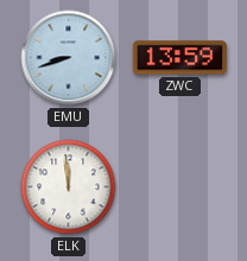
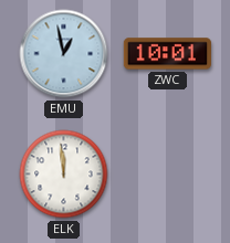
EMU: 8:42 -> 12:58
ZWC: 13:59 -> 10:01
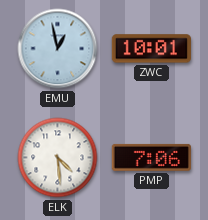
ELK: 11:59 -> 4:29
PMP: none -> 7:06
